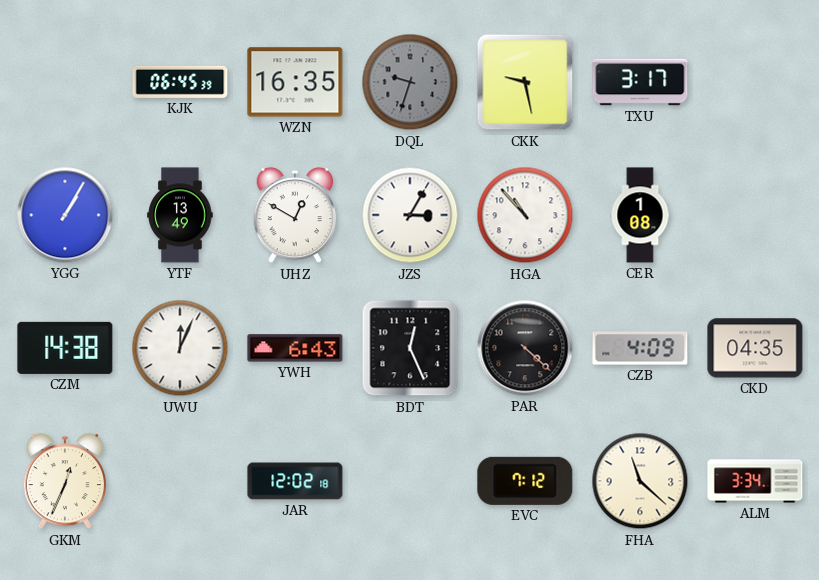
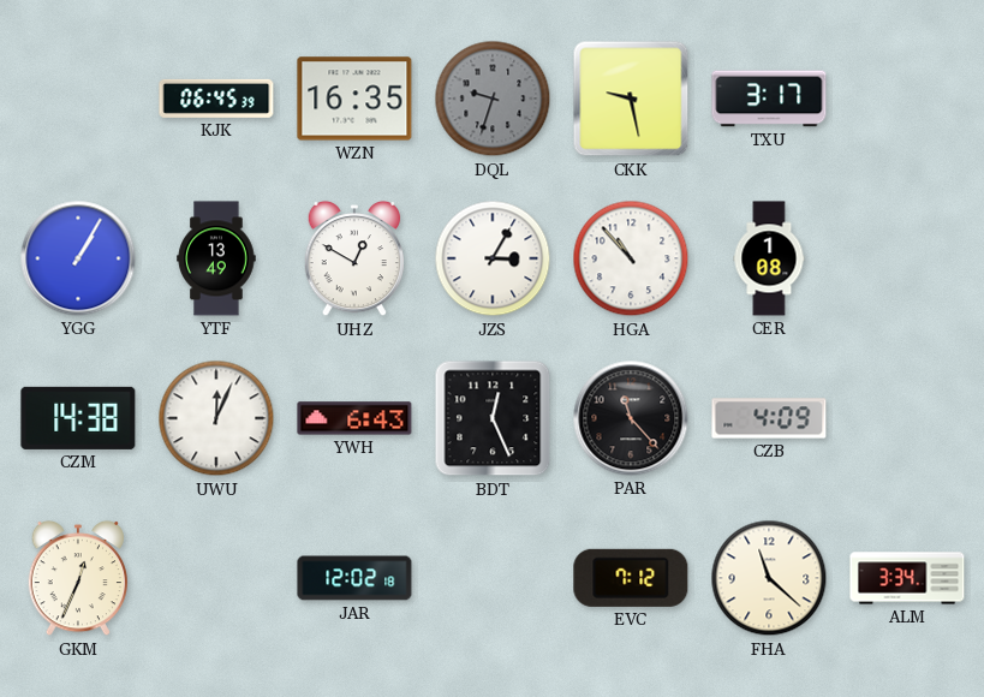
PAR: 4:22 -> 11:23
CKD: 04:35 -> none
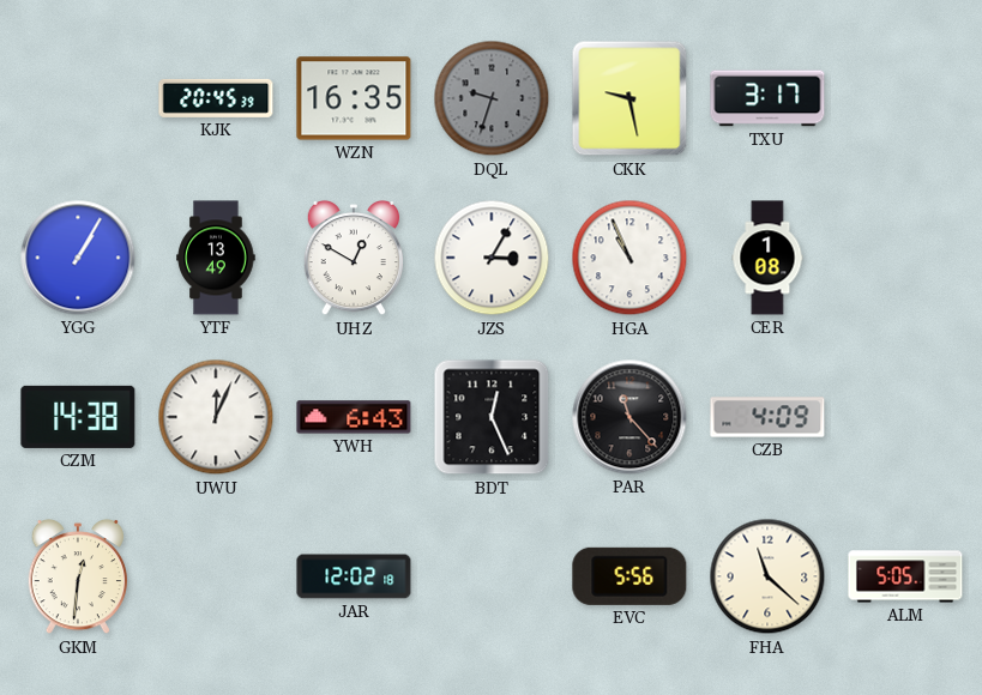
KJK: 06:45 -> 20:45
HGA: 10:53 -> 10:56
GKM: 12:34 -> 12:31
EVC: 7:12 -> 5:56
ALM: 3:34 -> 5:05
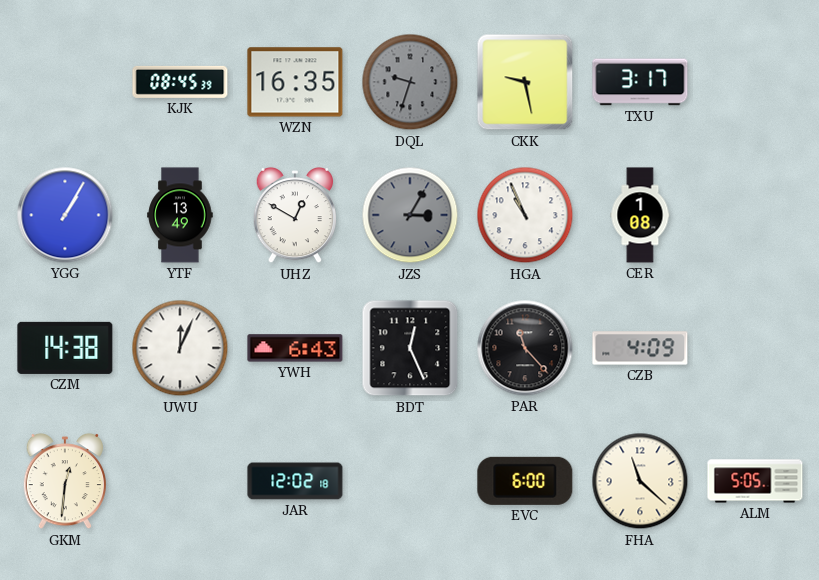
KJK: 20:45 -> 08:45
JZS dial: white -> grey
EVC: 5:56 -> 6:00
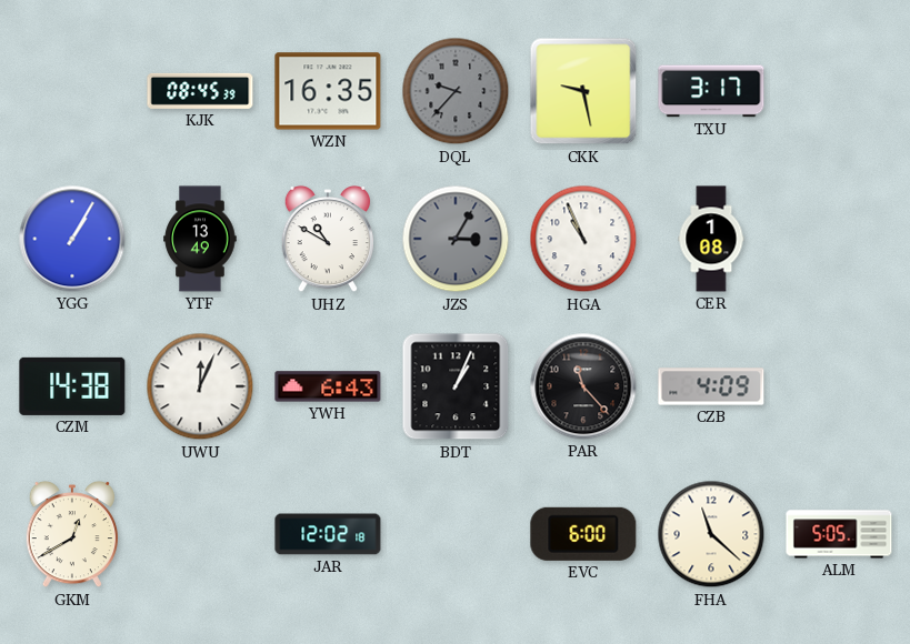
DQL: 9:33 -> 9:37
UHZ: 12:50 -> 10:50
BDT: 12:26 -> 1:04
GKM: 12:31 -> 12:40
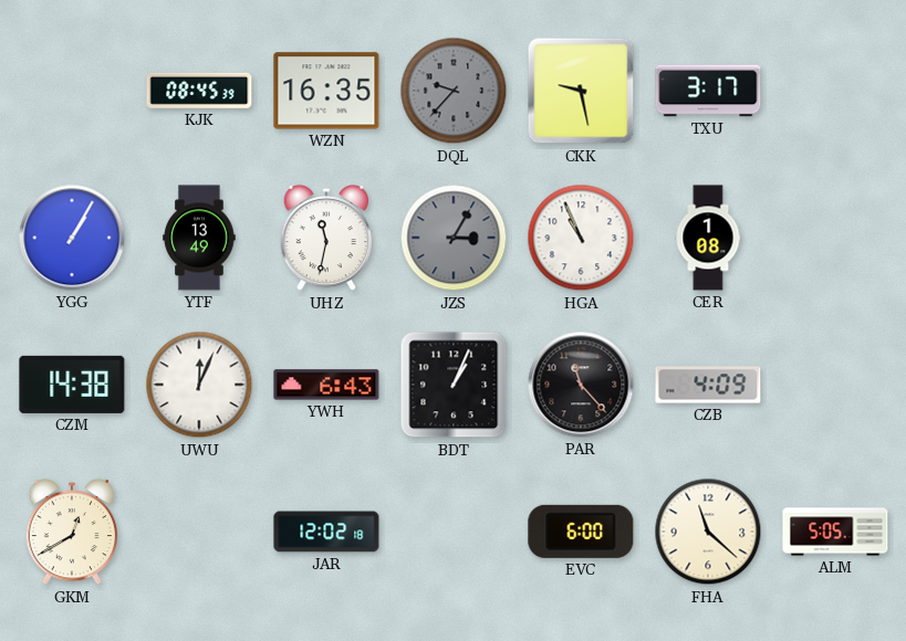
UHZ: 10:50 -> 11:32
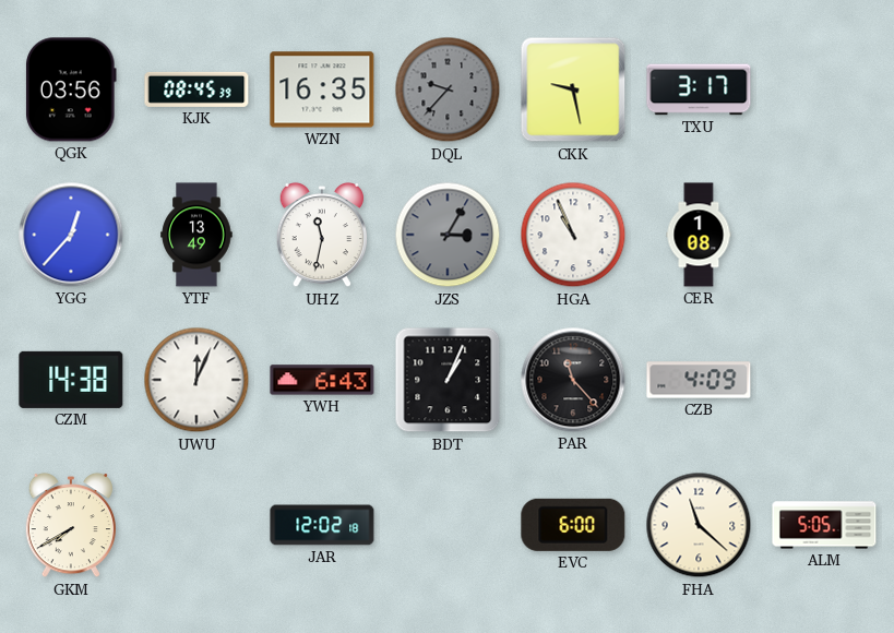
QGK: none -> 03:56
YGG: 1:05 -> 12:37
GKM: 12:40 -> 7:40
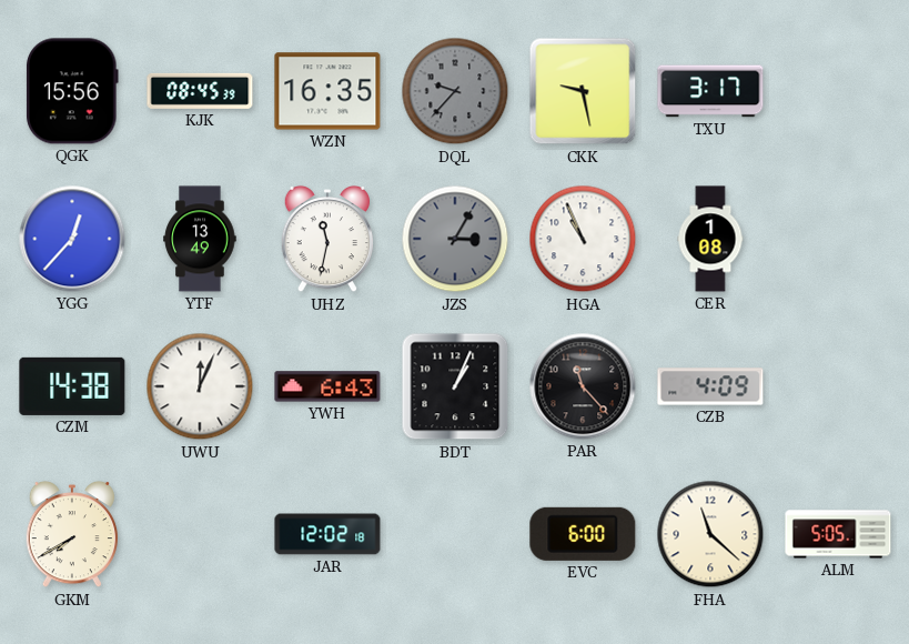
QGK: 03:56 -> 15:56
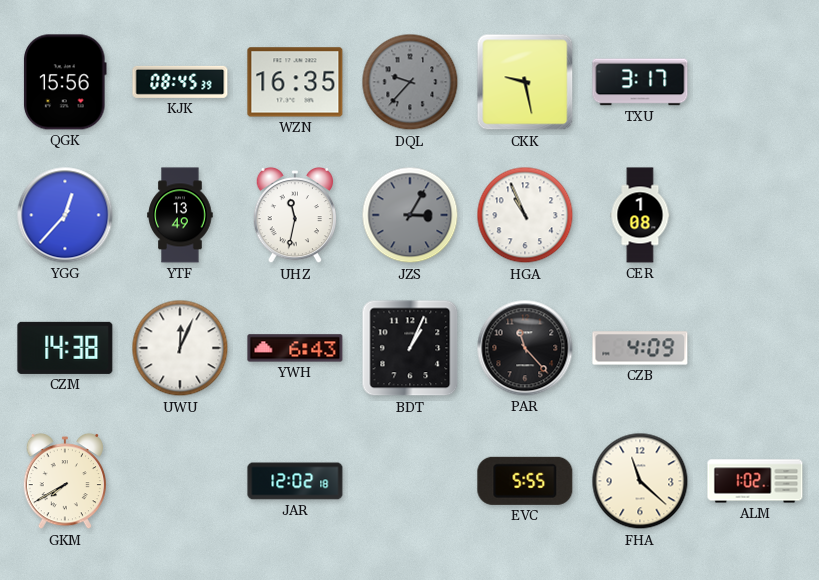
EVC: 6:00 -> 5:55
ALM: 5:05 -> 1:02
